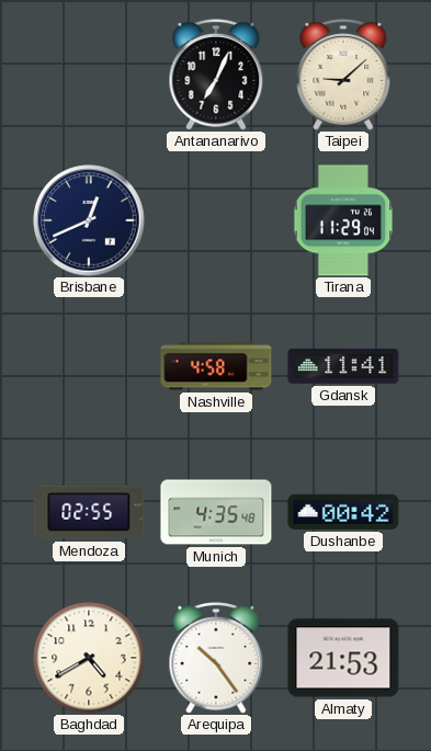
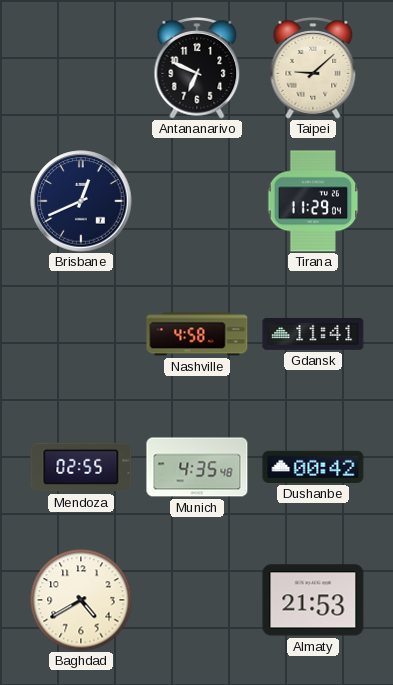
Antananarivo: 7:04 -> 6:49
Arequipa: 10:24 -> none
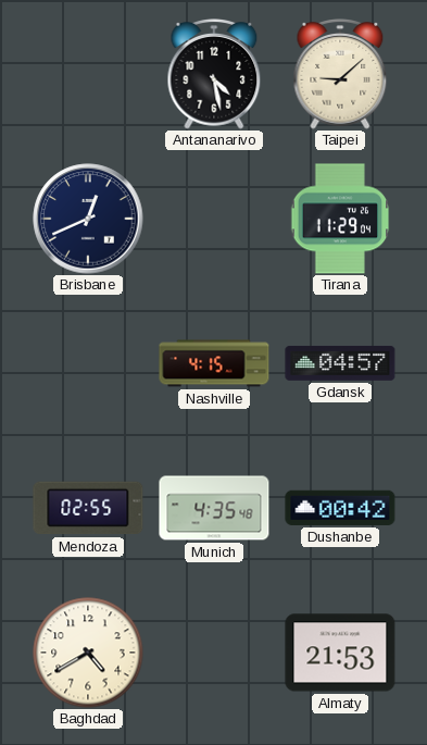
Antananarivo: 6:49 -> 4:28
Nashville: 4:58 -> 4:15
Gdansk: 11:41 -> 04:57
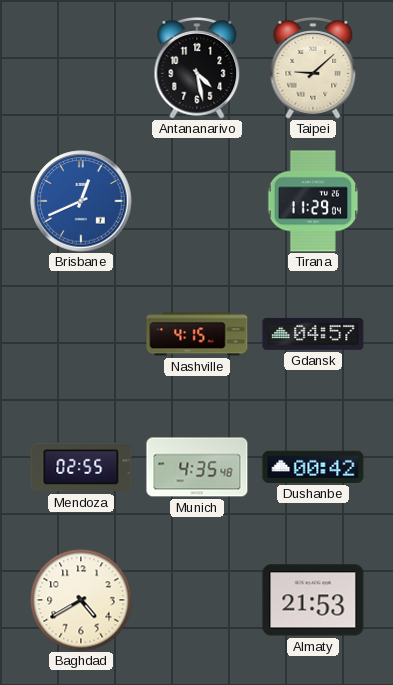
Brisbane dial: navy -> blue
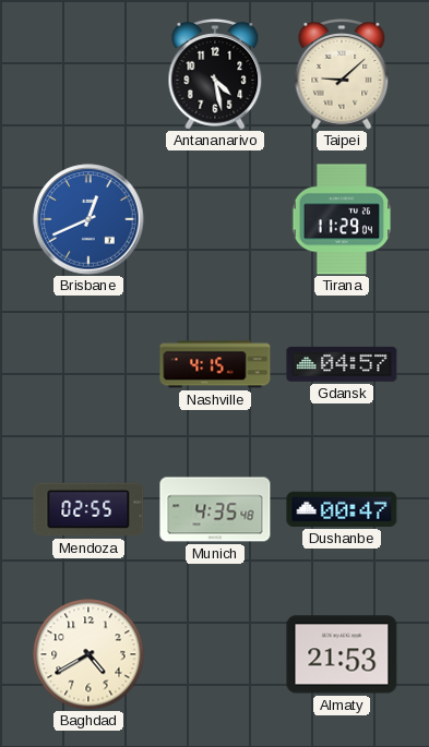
Dushanbe: 00:42 -> 00:47
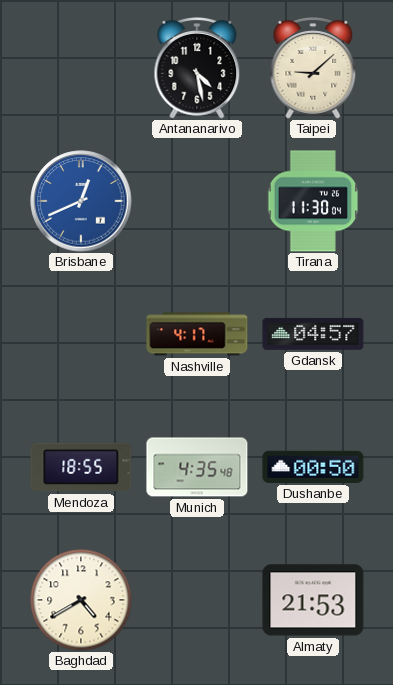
Tirana: 11:29 -> 11:30
Nashville: 4:15 -> 4:17
Mendoza: 02:55 -> 18:55
Dushanbe: 00:47 -> 00:50
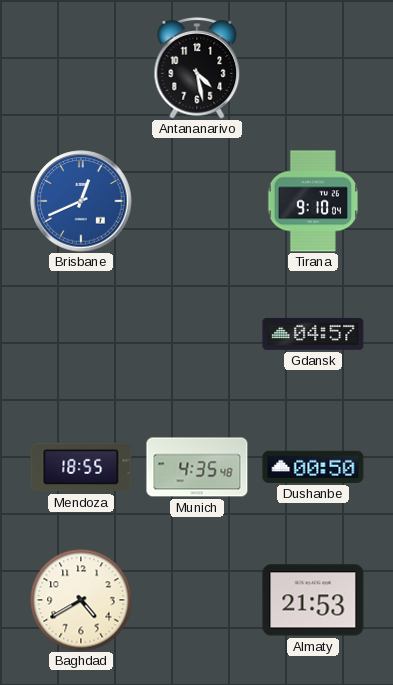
Taipei: 9:08 -> none
Tirana: 11:30 -> 9:10
Nashville: 4:17 -> none
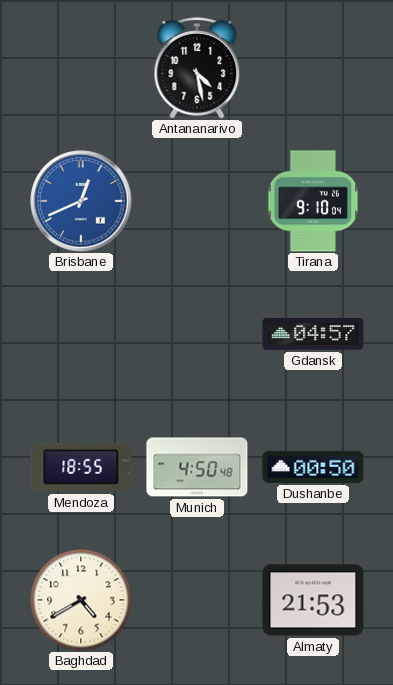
Munich: 4:35 -> 4:50
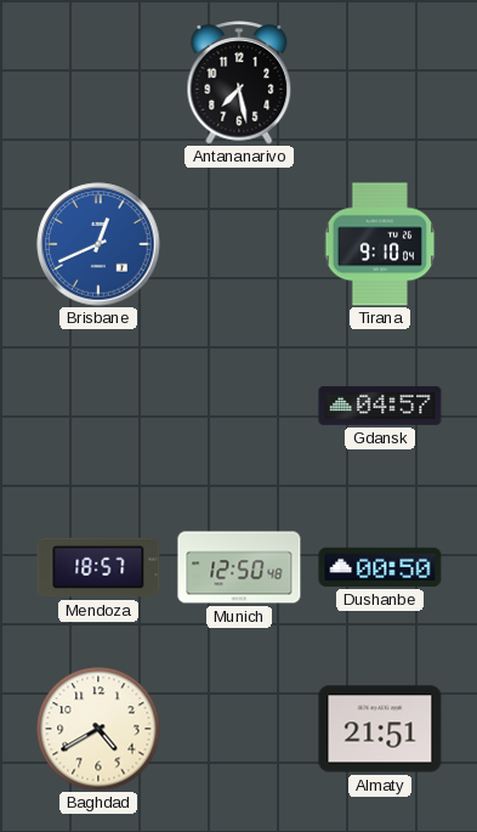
Antananarivo: 4:28 -> 7:28
Mendoza: 18:55 -> 18:57
Munich: 4:50 -> 12:50
Almaty: 21:53 -> 21:51
